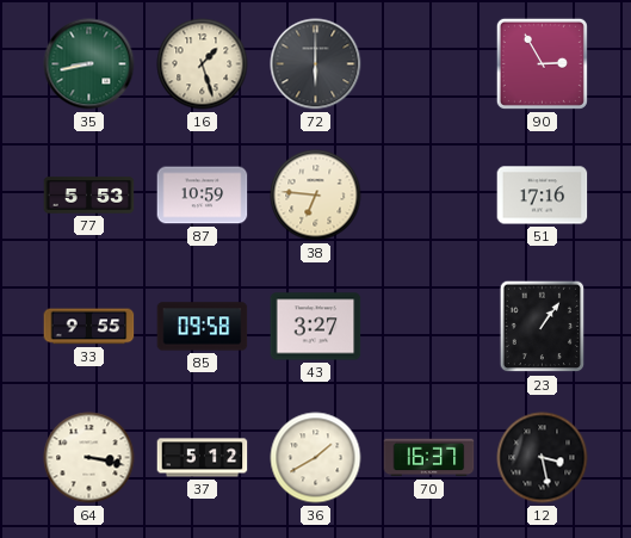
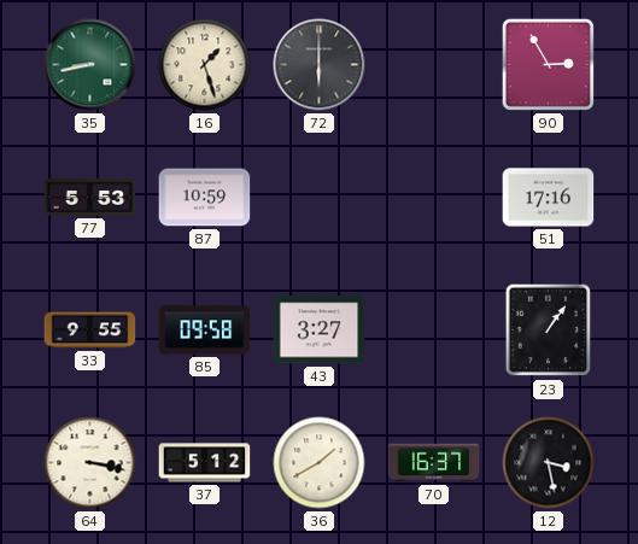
38: 6:46 -> none
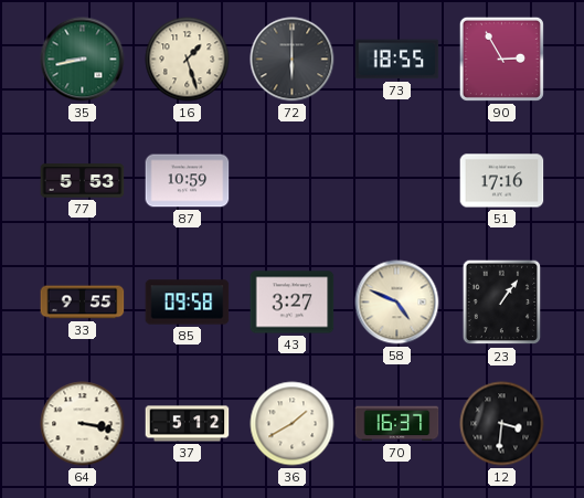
73: none -> 18:55
58: none -> 4:49
12: 3:28 -> 3:31
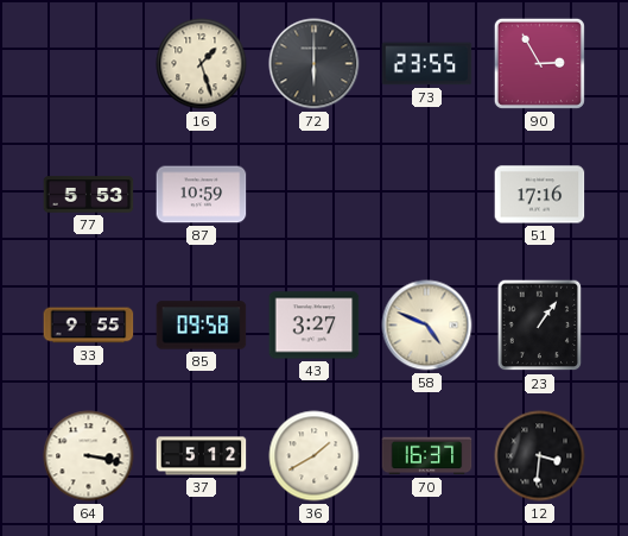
35: 8:43 -> none
73: 18:55 -> 23:55
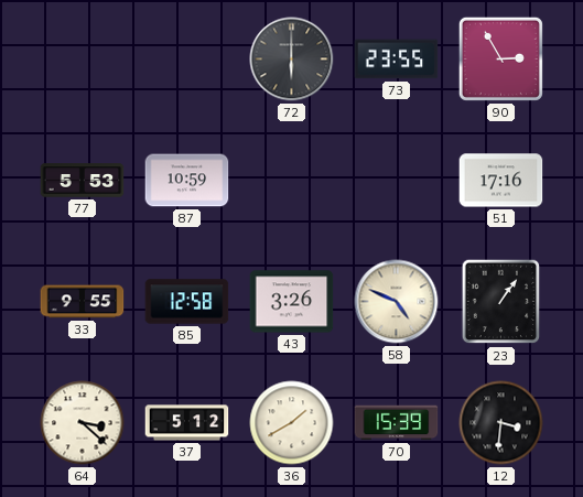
16: 1:27 -> none
85: 09:58 -> 12:58
43: 3:27 -> 3:26
64: 3:17 -> 3:22
70: 16:37 -> 15:39
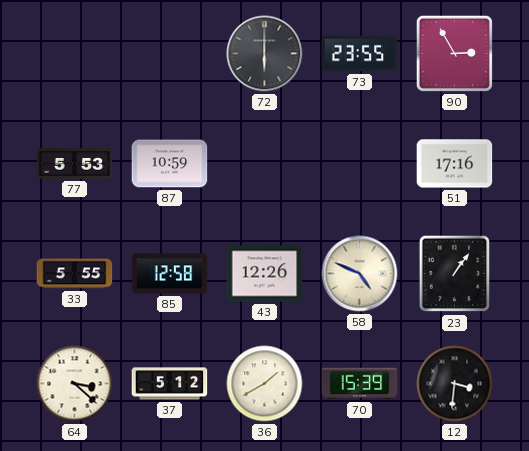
33: 9:55 -> 5:55
43: 3:26 -> 12:26
